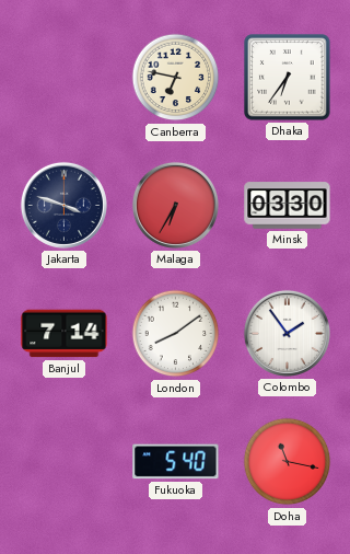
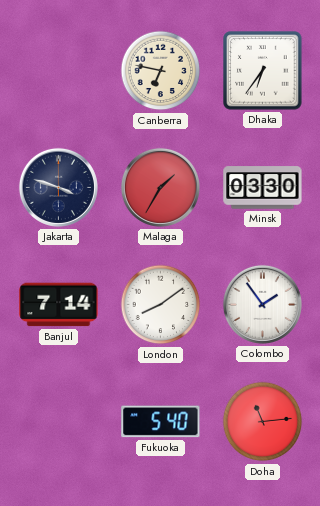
Malaga: 6:35 -> 1:35
Doha: 11:17 -> 11:14
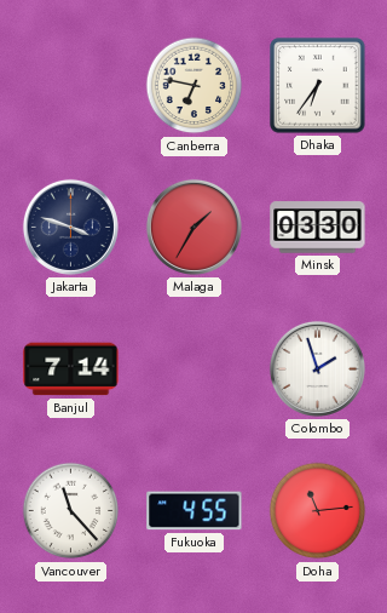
London: 8:09 -> none
Colombo: 1:54 -> 1:57
Vancouver: none -> 11:23
Fukuoka: 5:40 -> 4:55
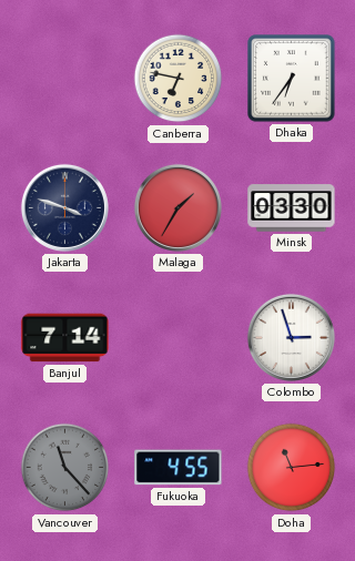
Colombo: 1:57 -> 2:57
Vancouver dial: white -> grey
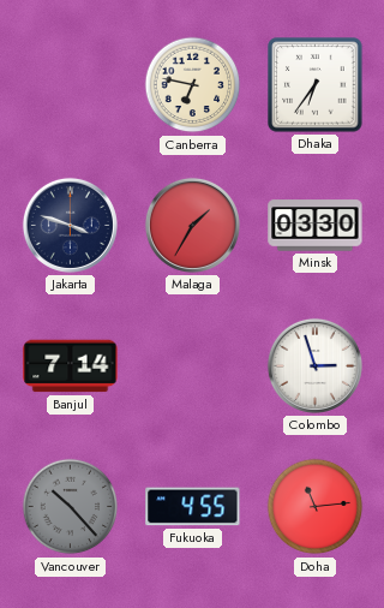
Vancouver: 11:23 -> 10:23
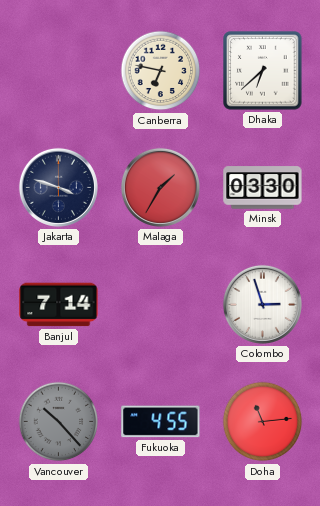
Dhaka: 6:36 -> 6:38
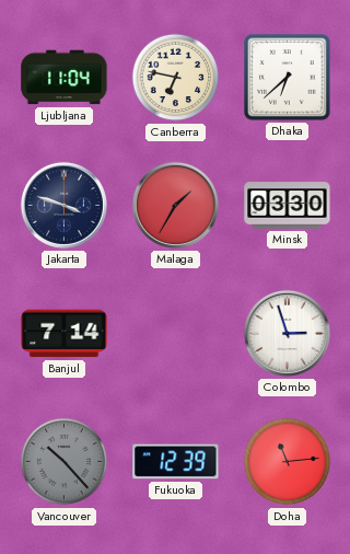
Ljubljana: none -> 11:04
Fukuoka: 4:55 -> 12:39
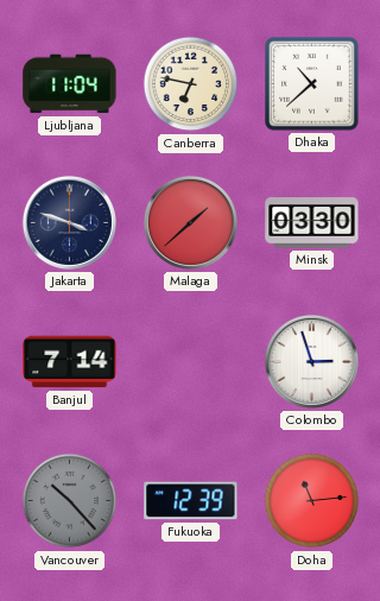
Dhaka: 6:38 -> 10:38
Malaga: 1:35 -> 1:38
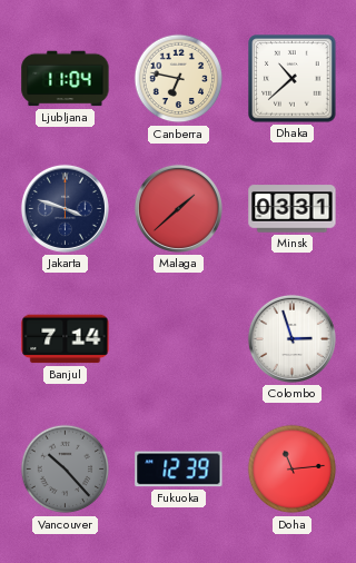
Minsk: 03:30 -> 03:31
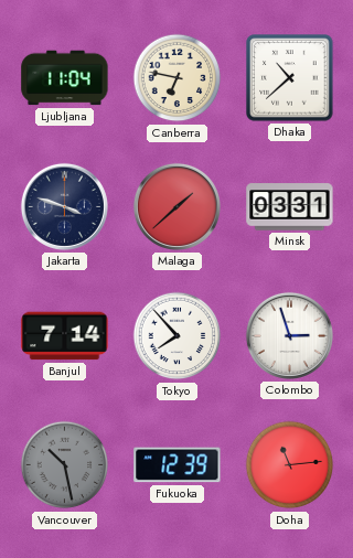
Tokyo: none -> 7:53
Vancouver: 10:23 -> 10:28
